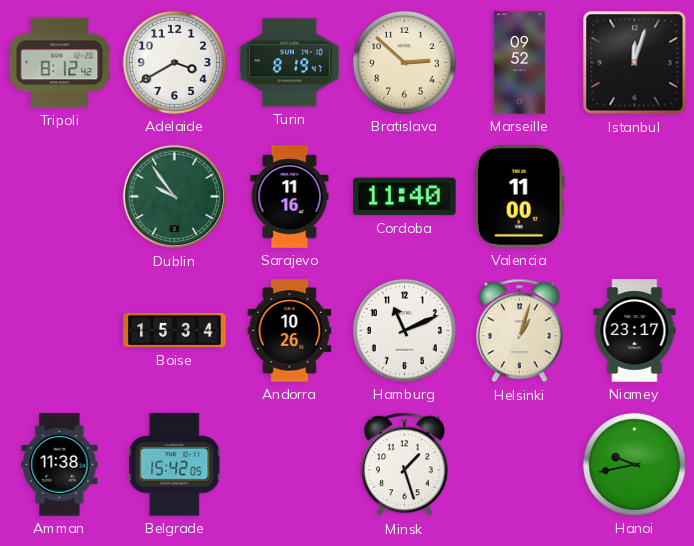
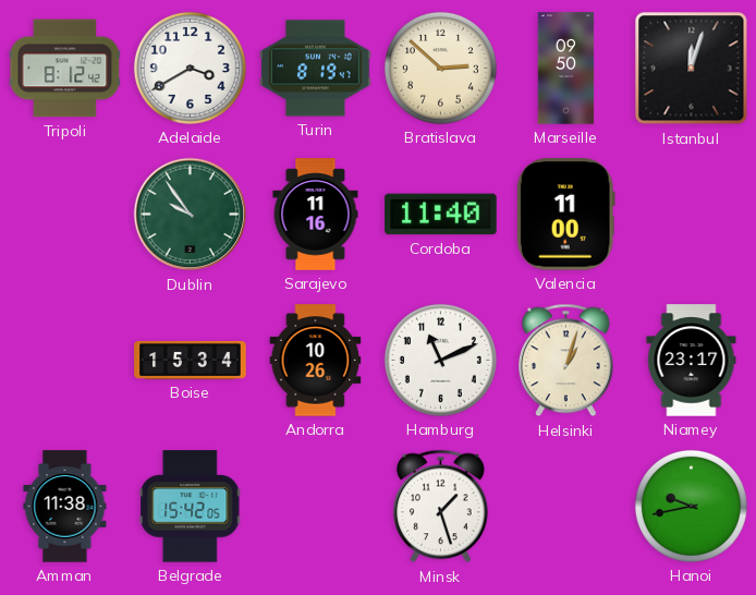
Marseille: 09:52 -> 09:50
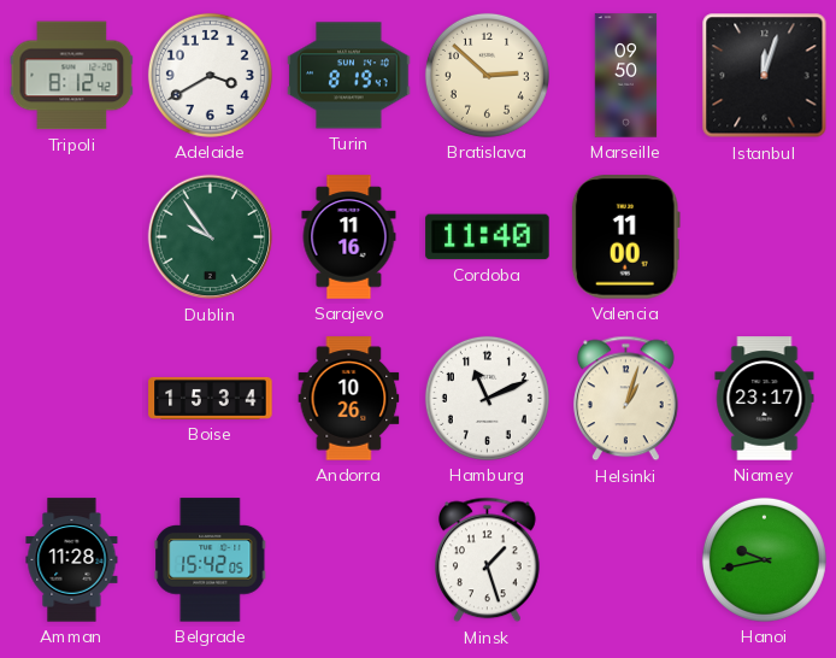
Amman: 11:38 -> 11:28
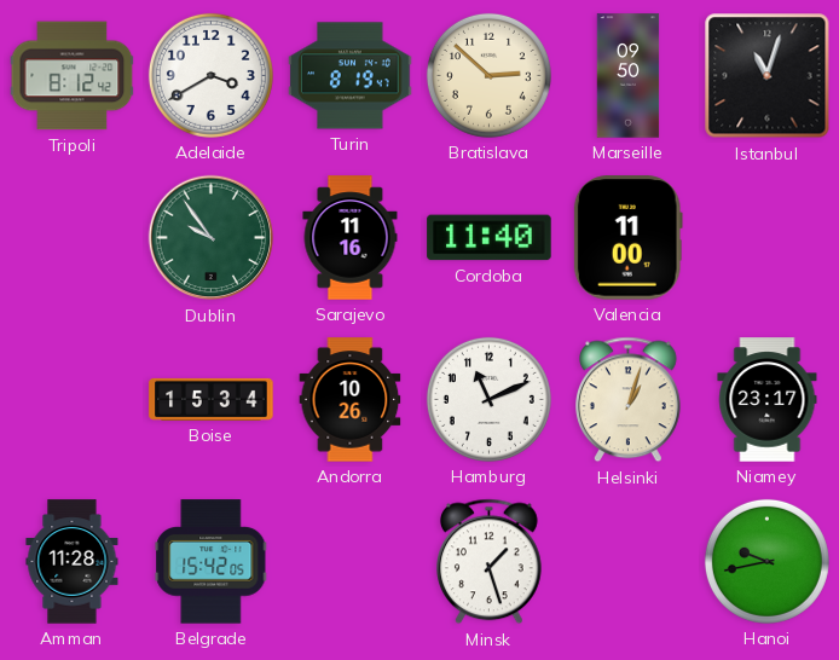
Istanbul: 12:03 -> 11:03
